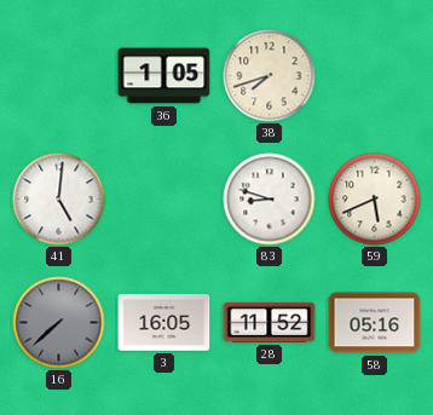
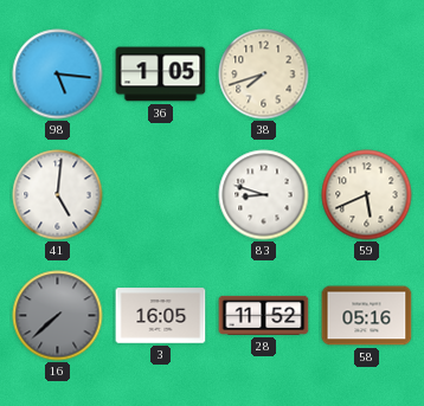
98: none -> 5:16
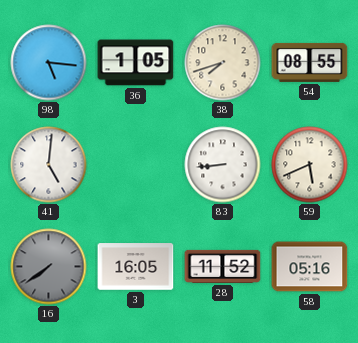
54: none -> 08:55
83: 8:48 -> 8:44
16: 7:38 -> 7:39
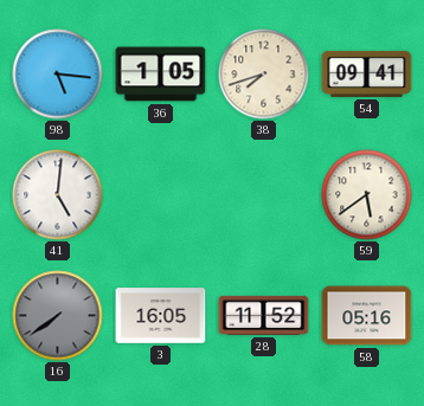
54: 08:55 -> 09:41
83: 8:44 -> none
59: 5:41 -> 5:39
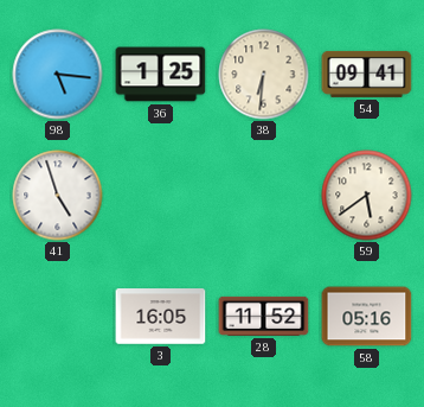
36: 1:05 -> 1:25
38: 7:42 -> 6:31
41: 5:01 -> 4:57
16: 7:39 -> none
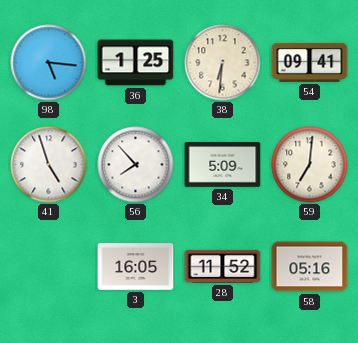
56: none -> 7:53
34: none -> 5:09
59: 5:39 -> 7:01
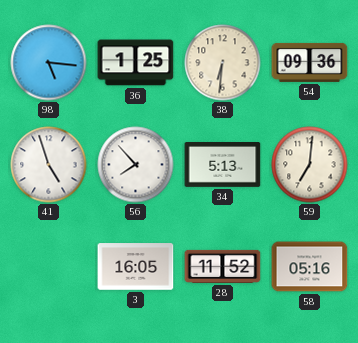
54: 09:41 -> 09:36
34: 5:09 -> 5:13
